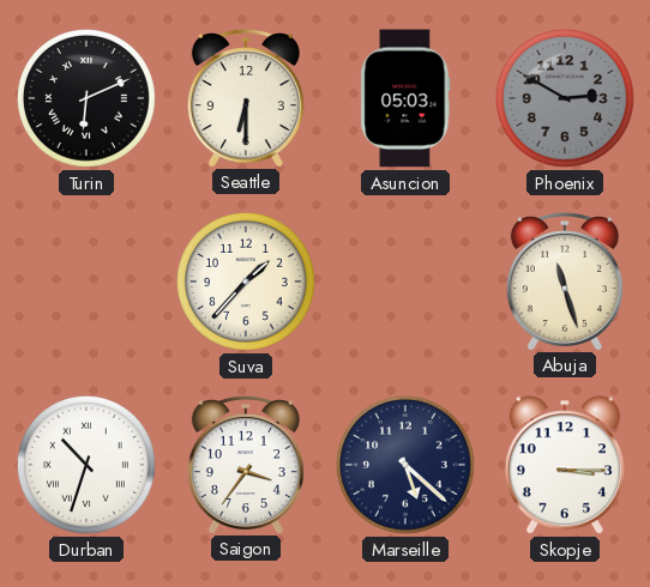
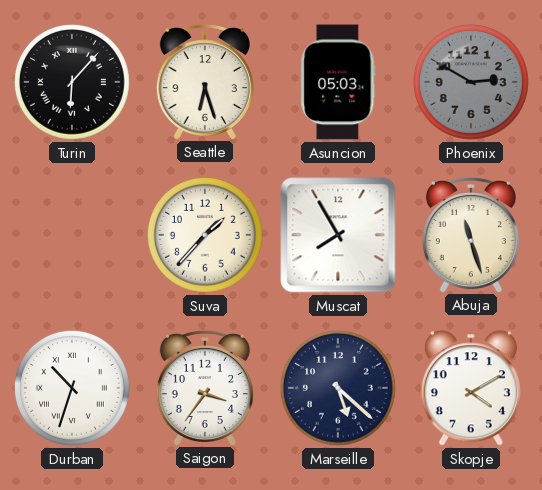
Turin: 6:11 -> 6:07
Seattle: 6:30 -> 6:27
Muscat: none -> 7:55
Skopje: 3:15 -> 4:10
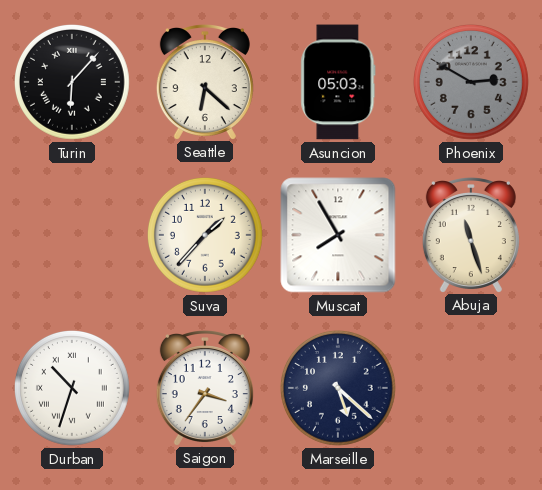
Seattle: 6:27 -> 6:22
Skopje: 4:10 -> none
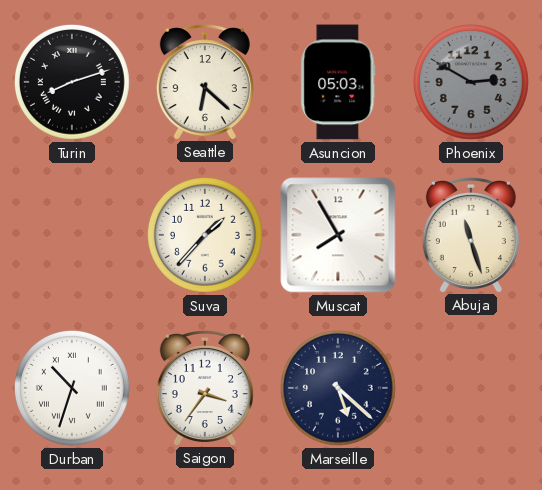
Turin: 6:07 -> 8:12
